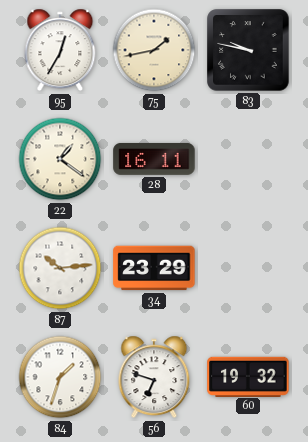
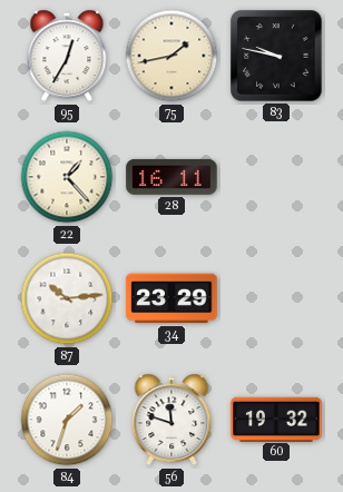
22: 1:21 -> 1:23
56: 6:48 -> 11:48
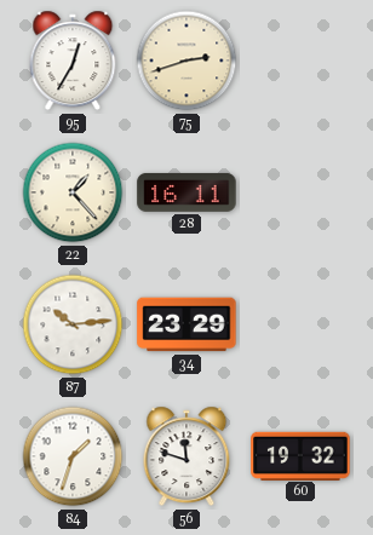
75: 1:43 -> 2:42
83: 9:47 -> none
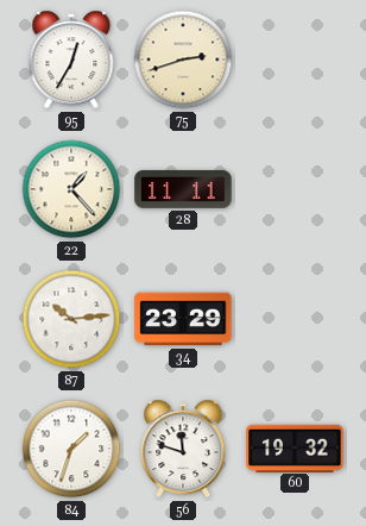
28: 16:11 -> 11:11
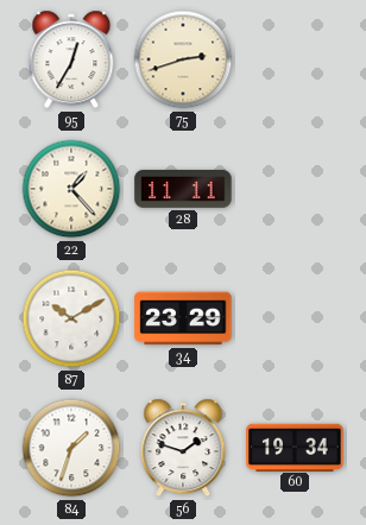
87: 10:14 -> 10:10
56: 11:48 -> 1:48
60: 19:32 -> 19:34
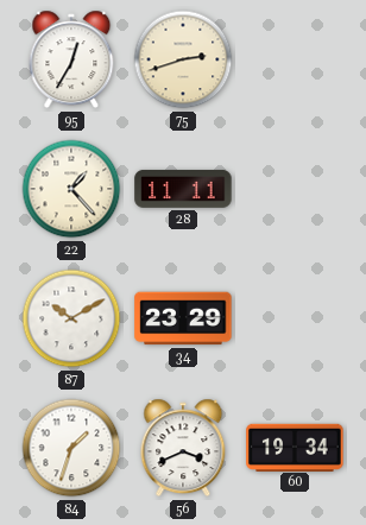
56: 1:48 -> 3:41
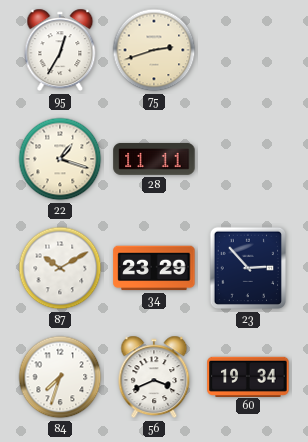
22: 1:23 -> 1:18
23: none -> 2:53
84: 1:33 -> 7:33
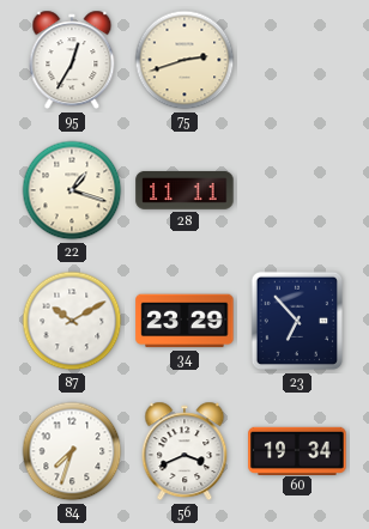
23: 2:53 -> 6:53
